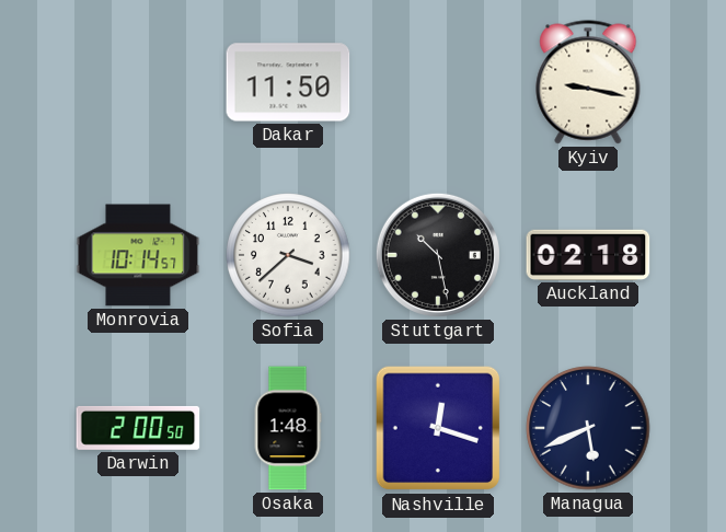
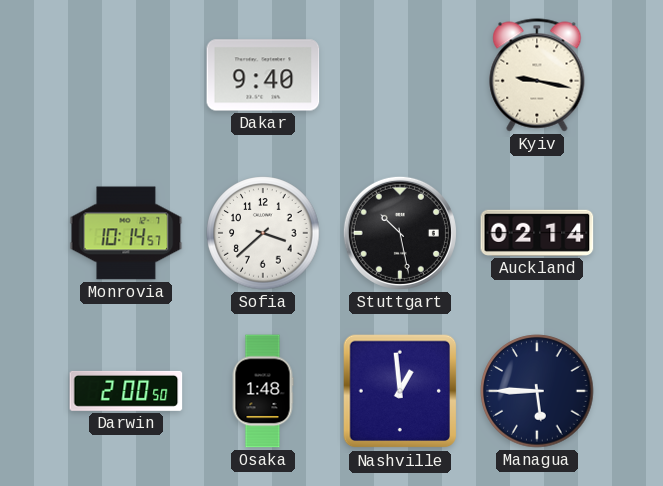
Dakar: 11:50 -> 9:40
Auckland: 02:18 -> 02:14
Nashville: 12:18 -> 12:59
Managua: 5:41 -> 5:45
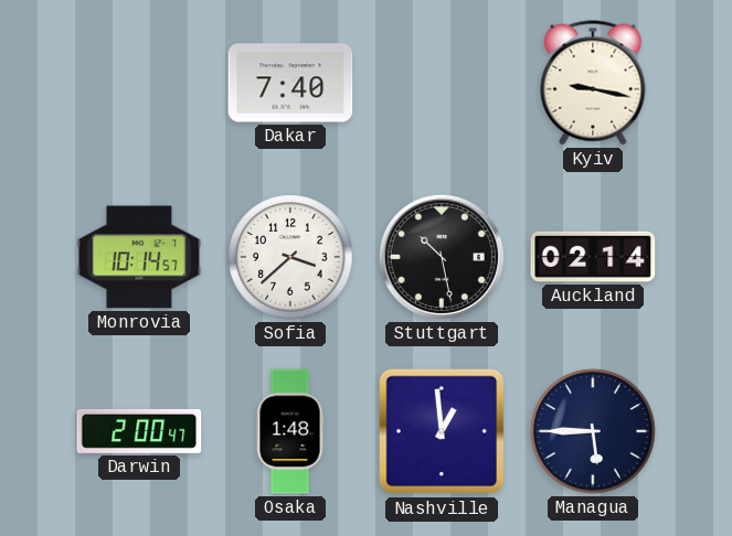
Dakar: 9:40 -> 7:40
Darwin: 2:00:50 -> 2:00:47
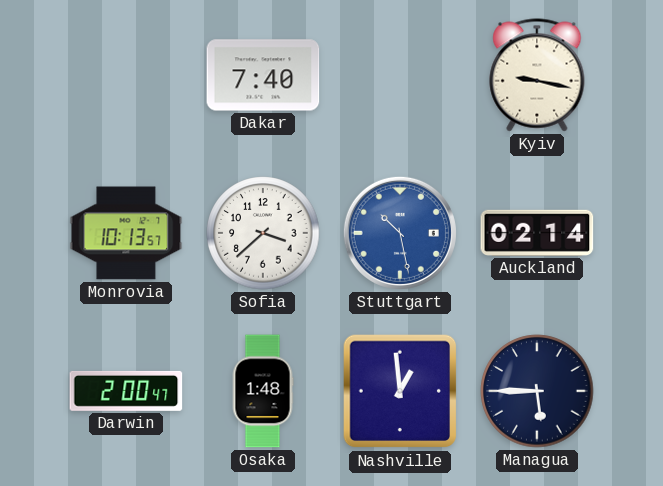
Monrovia: 10:14 -> 10:13
Stuttgart dial: black -> blue
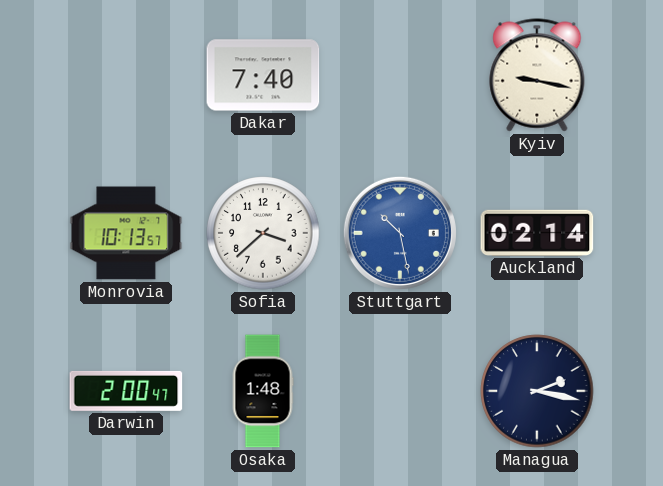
Nashville: 12:59 -> none
Managua: 5:45 -> 2:17
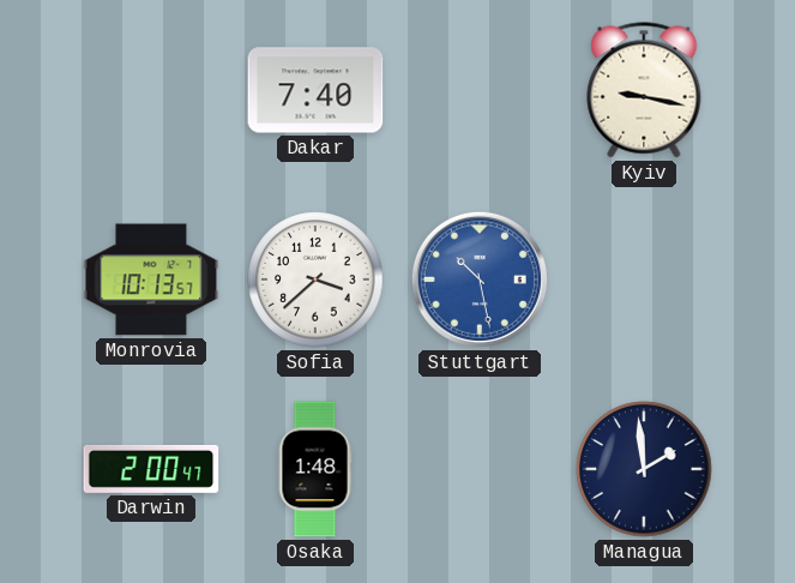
Auckland: 02:14 -> none
Managua: 2:17 -> 1:59
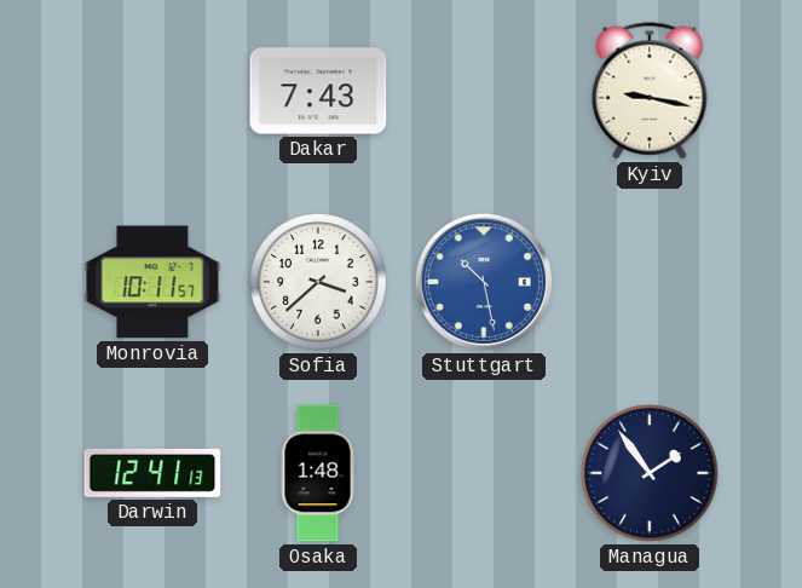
Dakar: 7:40 -> 7:43
Monrovia: 10:13 -> 10:11
Darwin: 2:00 -> 12:41
Managua: 1:59 -> 1:54
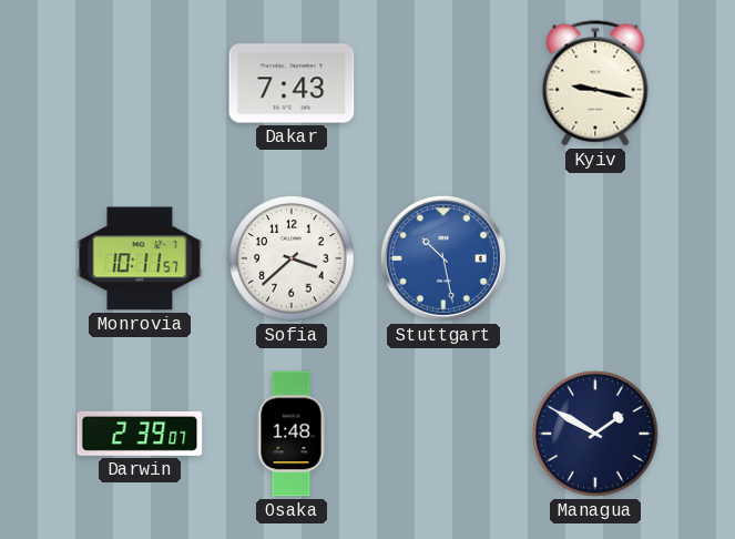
Darwin: 12:41 -> 2:39
Managua: 1:54 -> 1:50
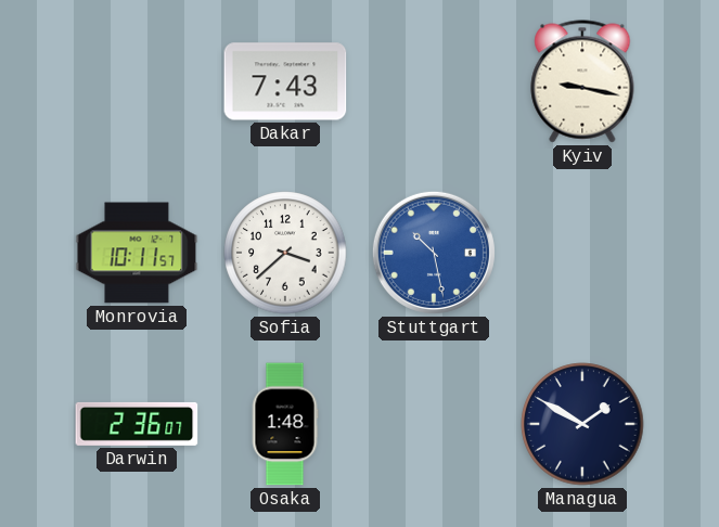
Darwin: 2:39 -> 2:36
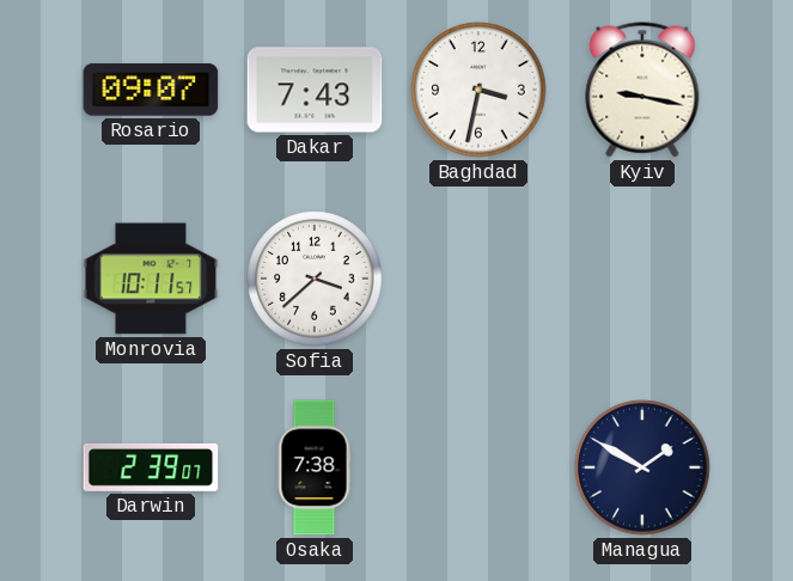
Rosario: none -> 09:07
Baghdad: none -> 3:32
Stuttgart: 10:28 -> none
Darwin: 2:36 -> 2:39
Osaka: 1:48 -> 7:38
